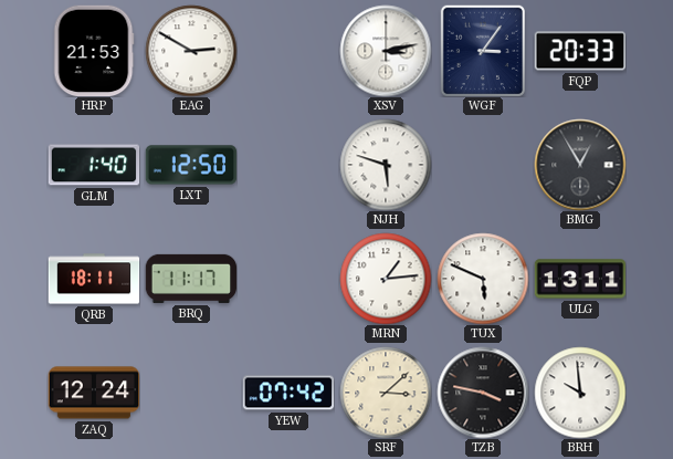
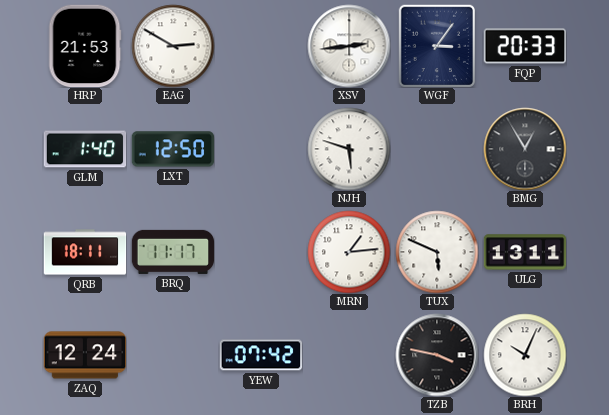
XSV: 3:13 -> 2:44
SRF: 3:08 -> none
BRH: 9:59 -> 10:04
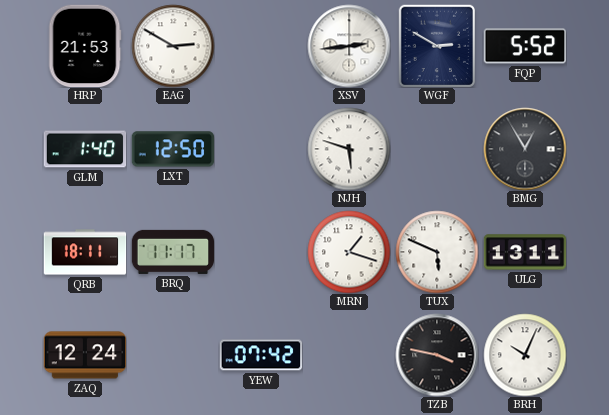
WGF: 3:06 -> 2:50
FQP: 20:33 -> 5:52
MRN: 1:14 -> 1:18
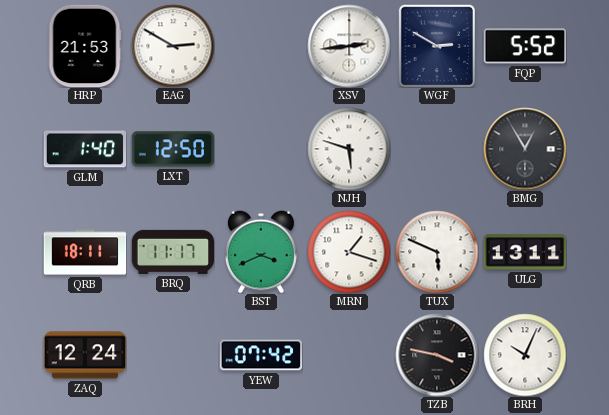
BST: none -> 3:41
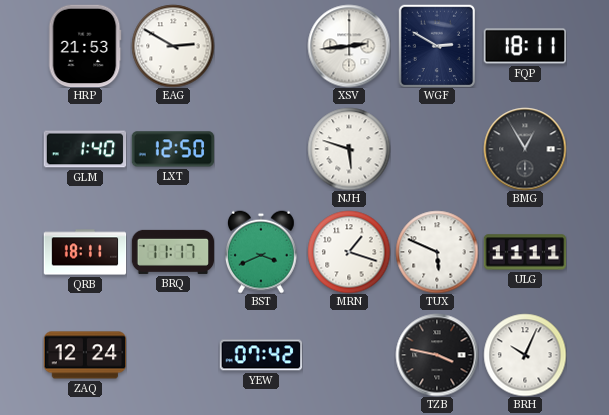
FQP: 5:52 -> 18:11
ULG: 13:11 -> 11:11
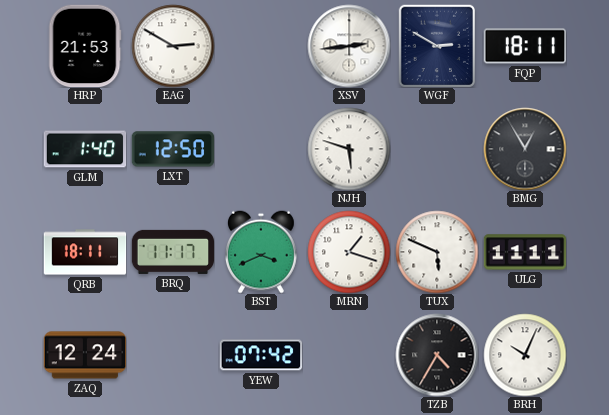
TZB: 3:47 -> 4:35
